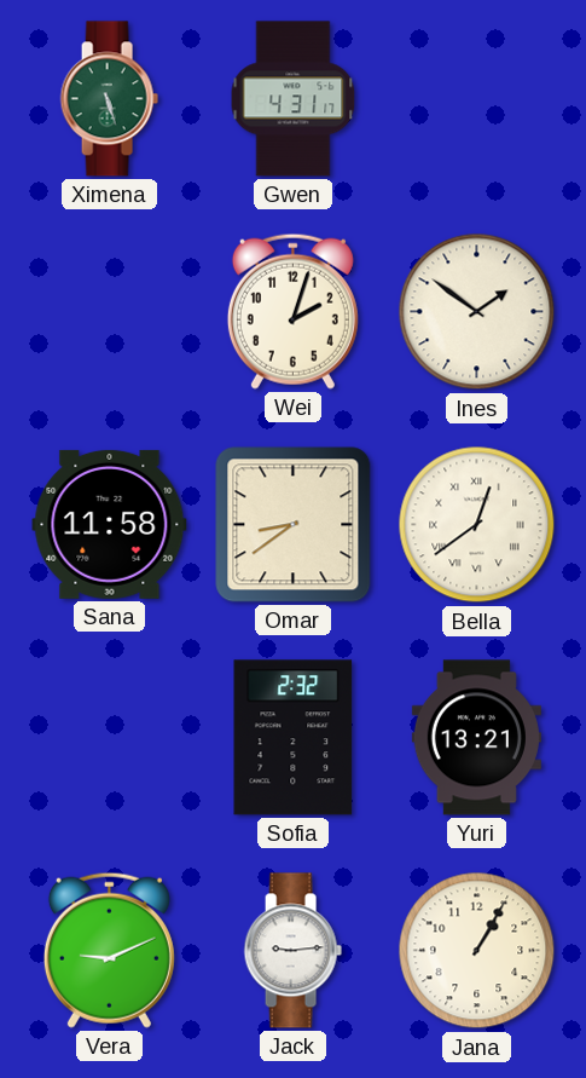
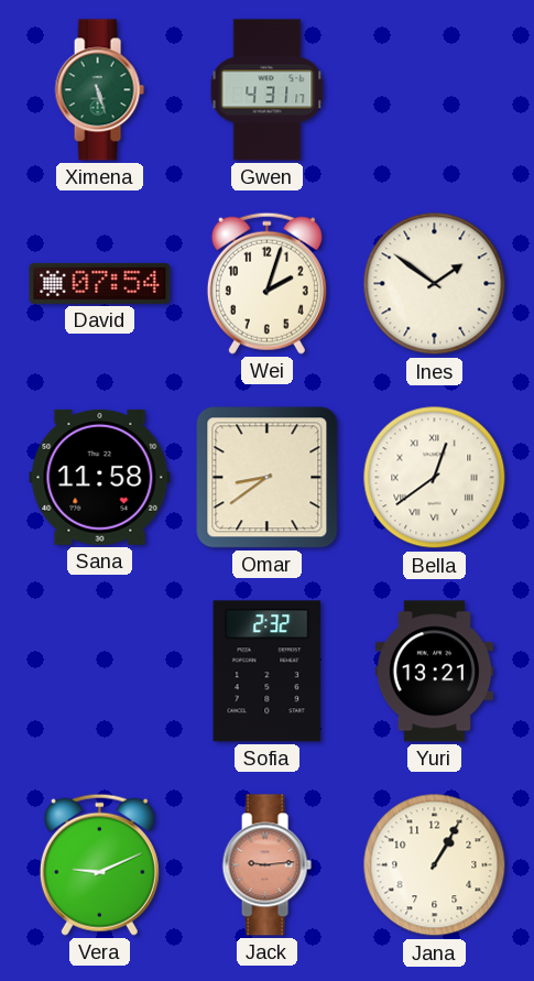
David: none -> 07:54
Jack dial: white -> salmon
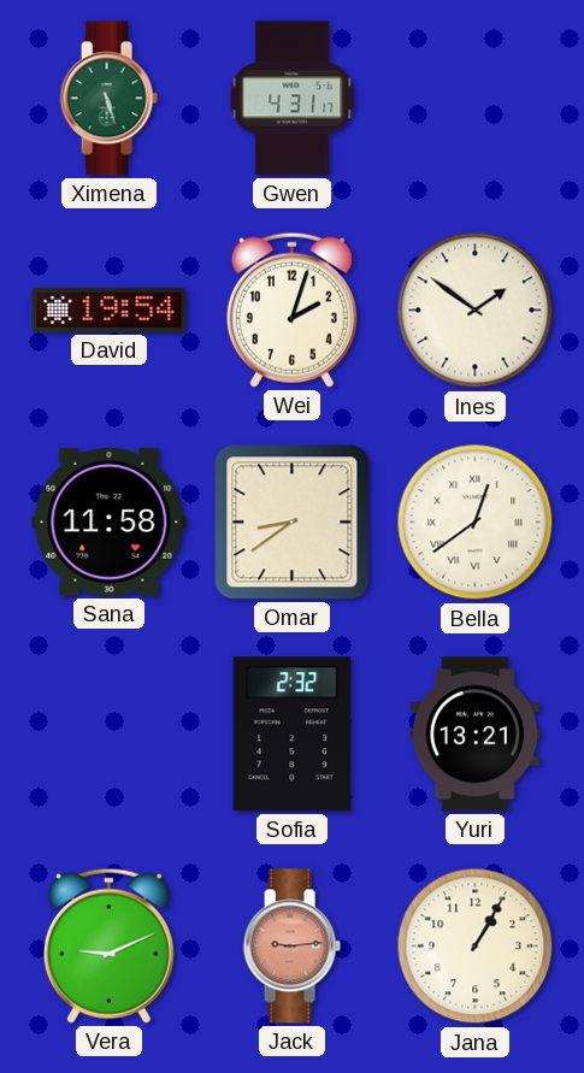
David: 07:54 -> 19:54
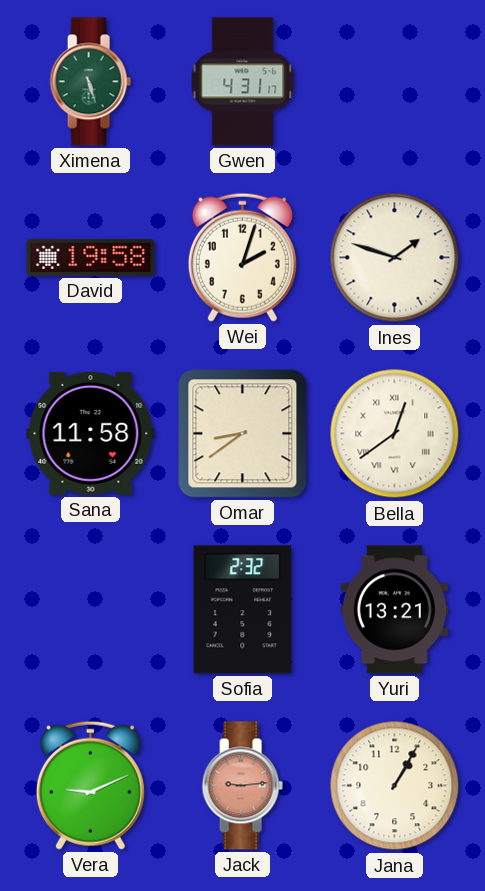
David: 19:54 -> 19:58
Ines: 1:51 -> 1:48
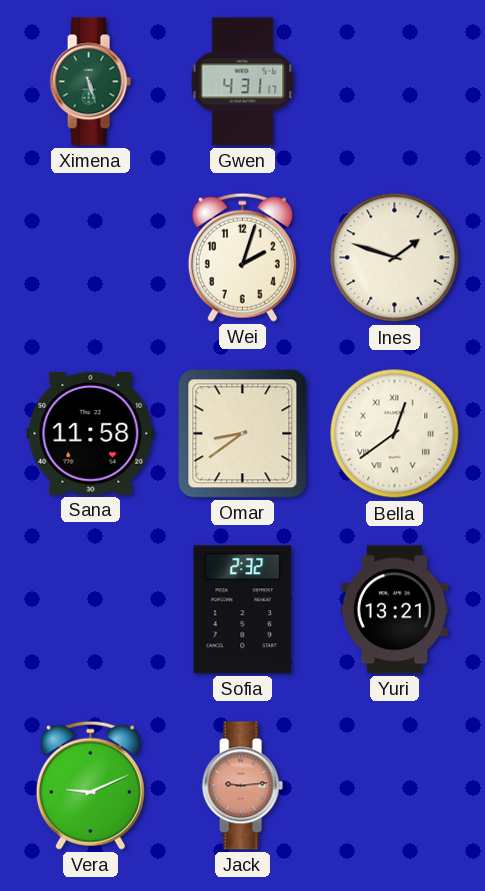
David: 19:58 -> none
Jana: 1:05 -> none
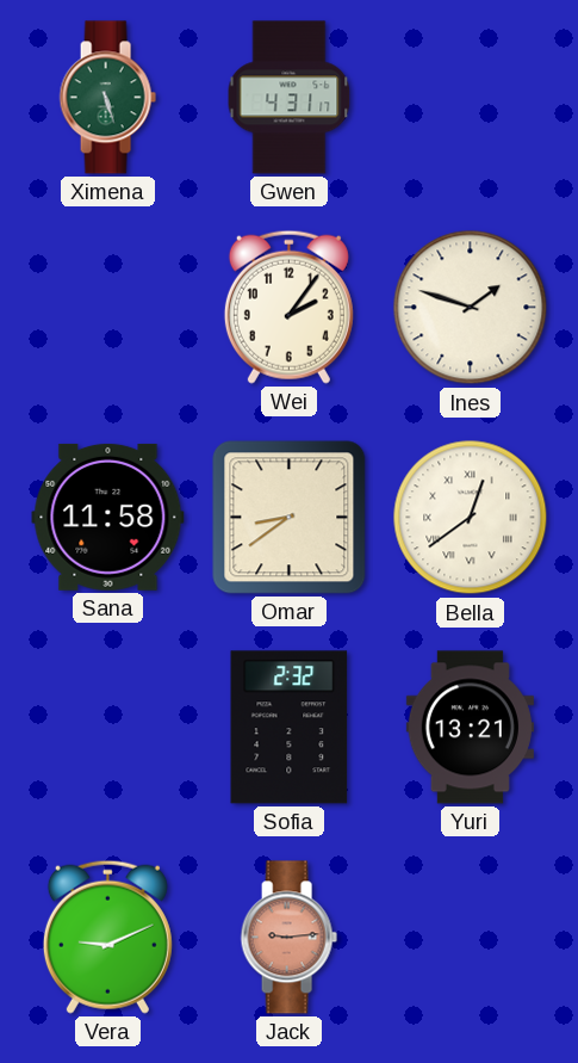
Wei: 2:03 -> 2:06
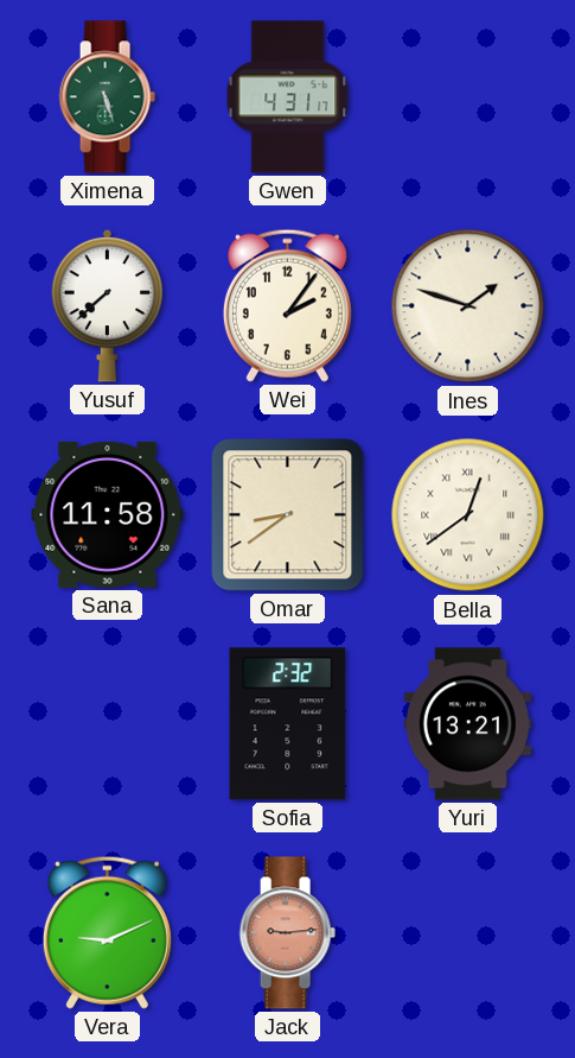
Yusuf: none -> 7:38
